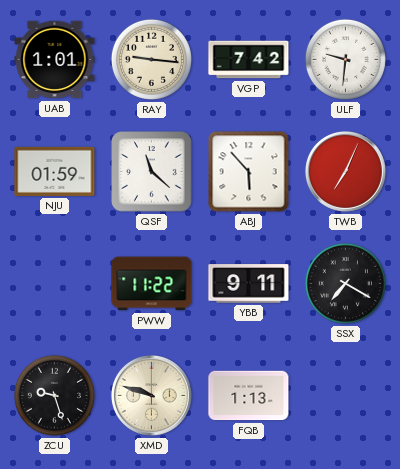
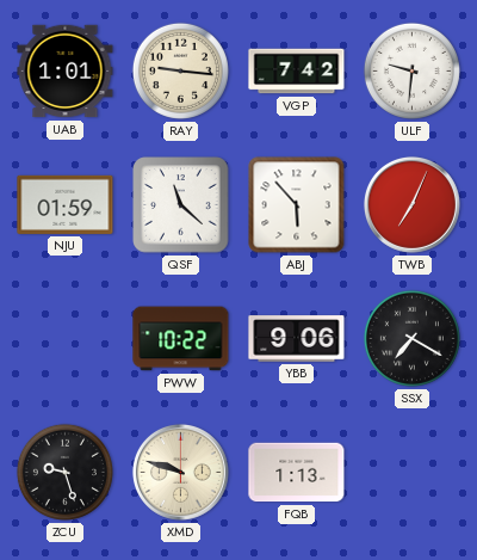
PWW: 11:22 -> 10:22
YBB: 9:11 -> 9:06
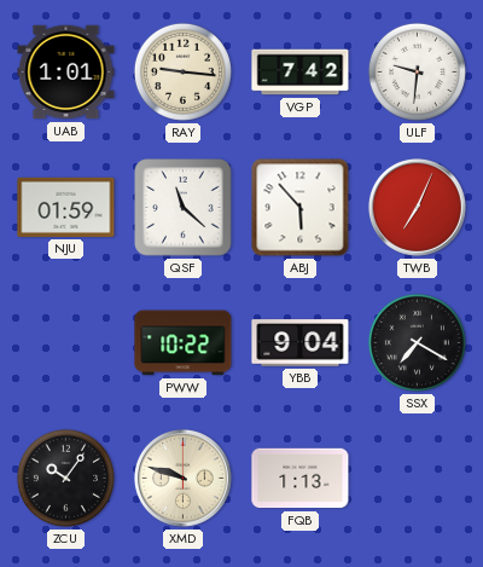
YBB: 9:06 -> 9:04
ZCU: 9:27 -> 10:06
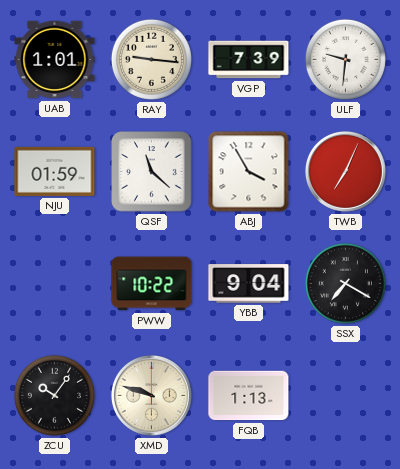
VGP: 7:42 -> 7:39
ABJ: 5:53 -> 3:55
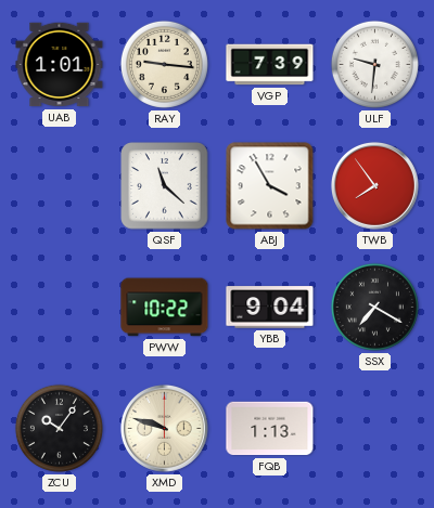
NJU: 01:59 -> none
TWB: 7:04 -> 7:54
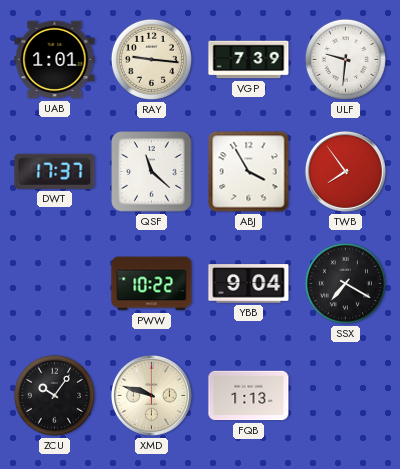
DWT: none -> 17:37
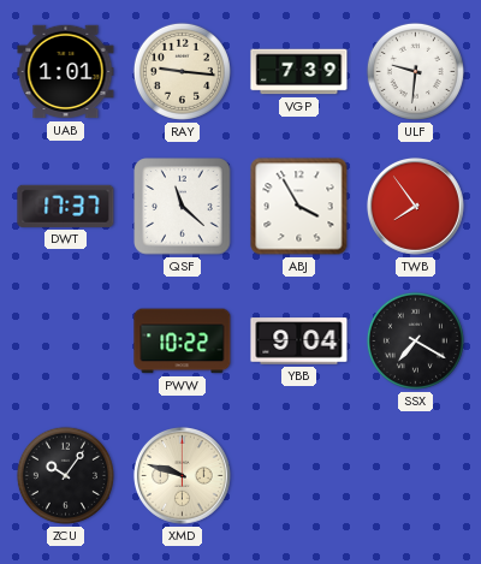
FQB: 1:13 -> none
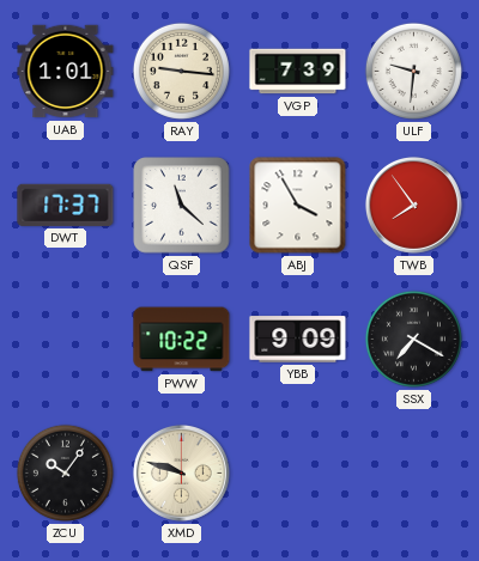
YBB: 9:04 -> 9:09
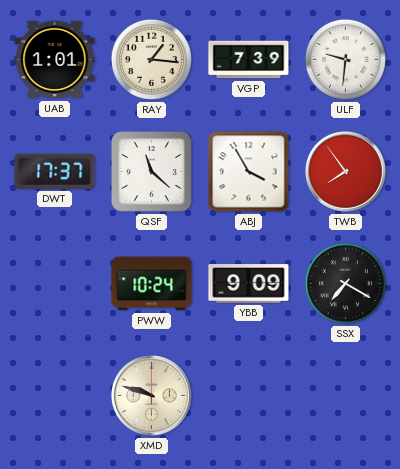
RAY: 9:16 -> 1:16
PWW: 10:22 -> 10:24
ZCU: 10:06 -> none
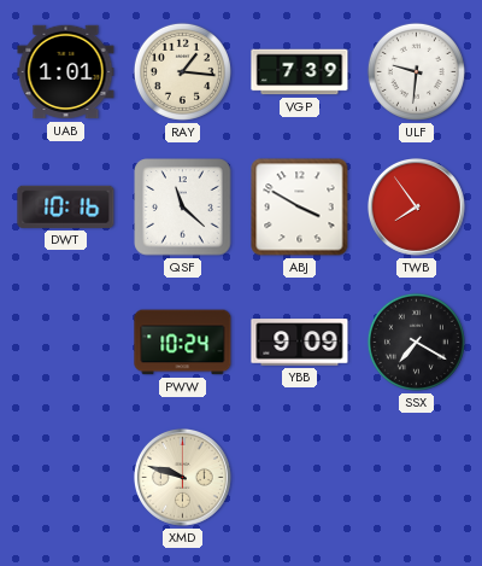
DWT: 17:37 -> 10:16
ABJ: 3:55 -> 3:50
